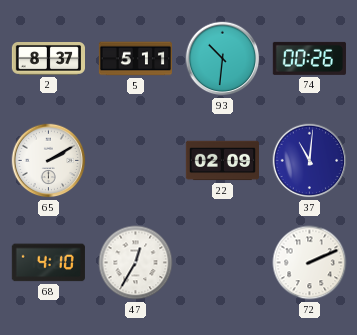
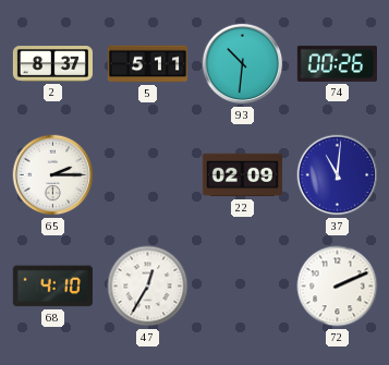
65: 2:10 -> 2:15
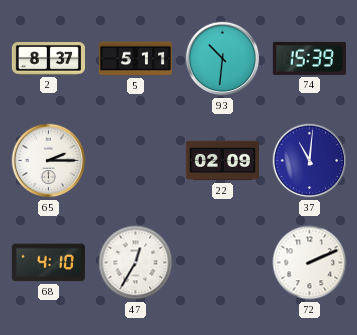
74: 00:26 -> 15:39
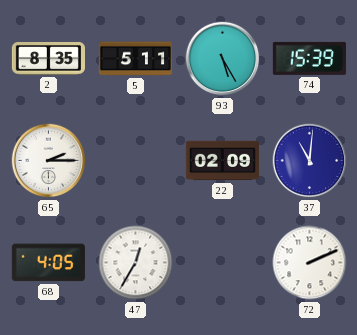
2: 8:37 -> 8:35
93: 10:31 -> 5:25
68: 4:10 -> 4:05
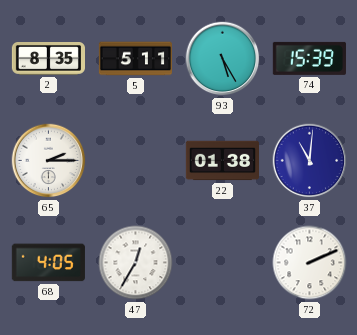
22: 02:09 -> 01:38
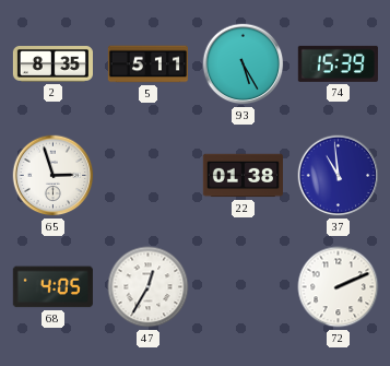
65: 2:15 -> 2:57
37: 11:01 -> 10:59
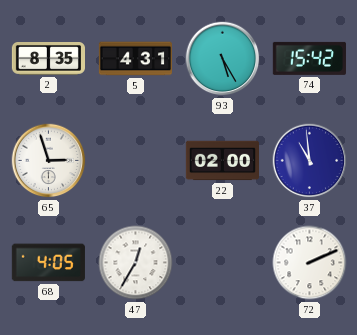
5: 5:11 -> 4:31
74: 15:39 -> 15:42
22: 01:38 -> 02:00
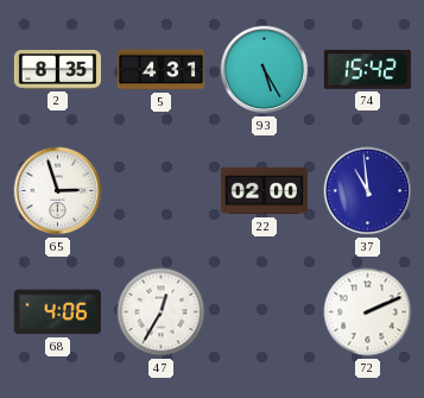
68: 4:05 -> 4:06
